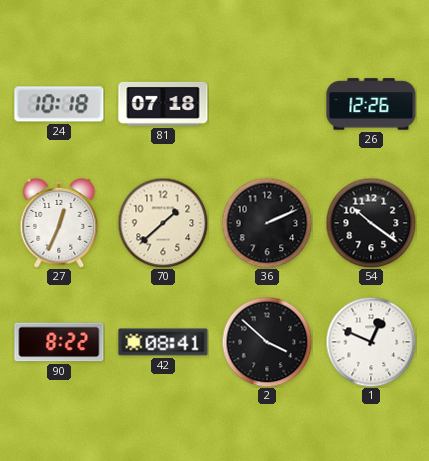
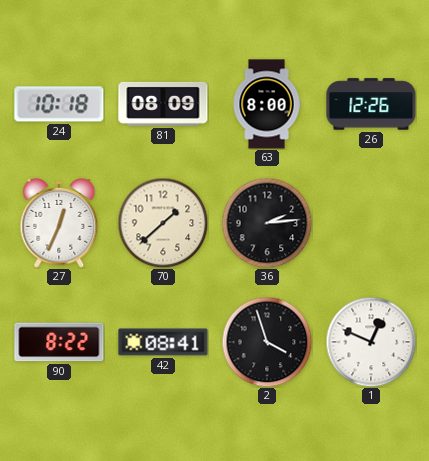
81: 07:18 -> 08:09
63: none -> 8:00
36: 2:11 -> 2:14
54: 10:21 -> none
2: 3:52 -> 3:57
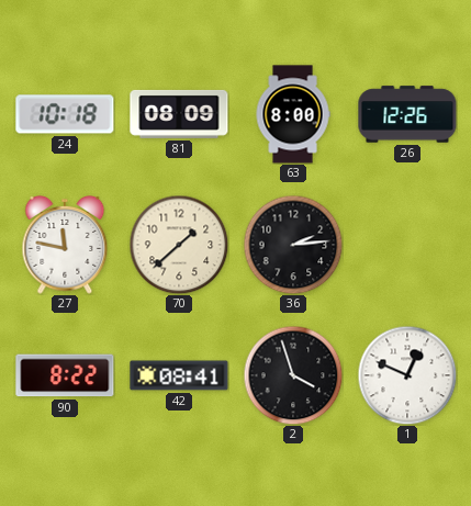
27: 12:34 -> 11:47
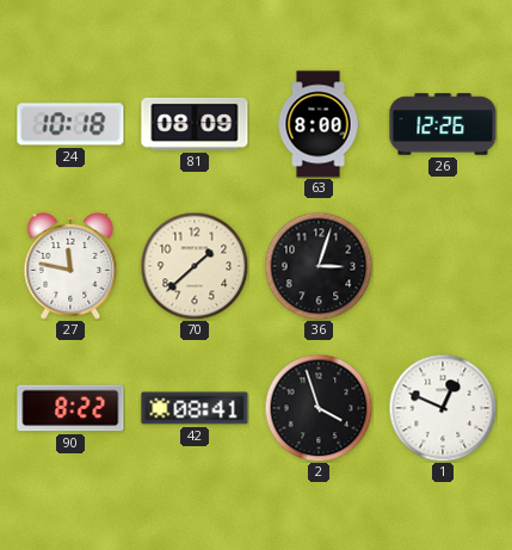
36: 2:14 -> 3:03
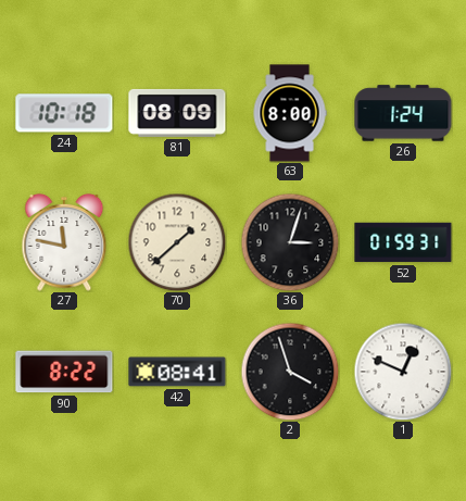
26: 12:26 -> 1:24
52: none -> 01:59
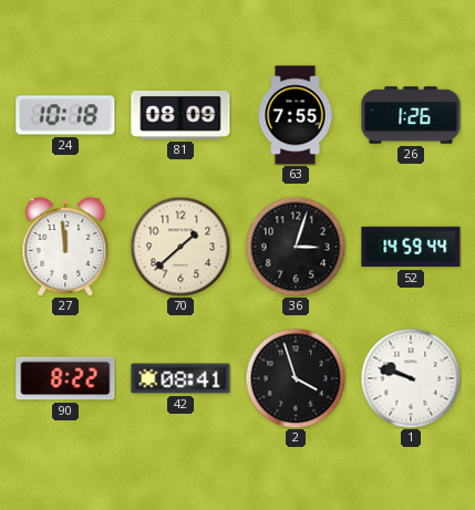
63: 8:00 -> 7:55
26: 1:24 -> 1:26
27: 11:47 -> 11:59
52: 01:59 -> 14:59
1: 12:49 -> 9:48
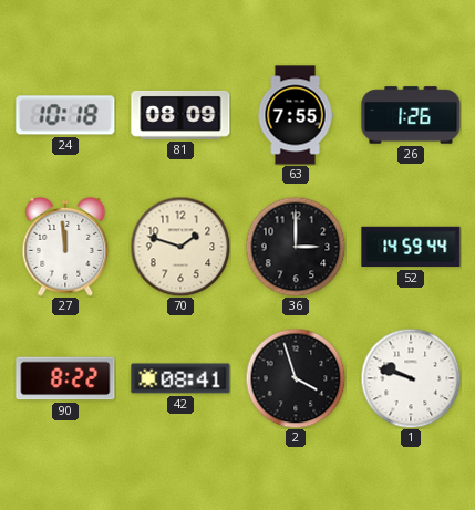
70: 1:38 -> 1:48
36: 3:03 -> 3:00
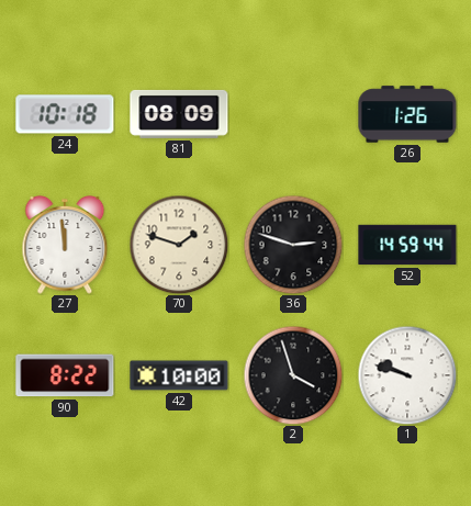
63: 7:55 -> none
36: 3:00 -> 2:48
42: 08:41 -> 10:00
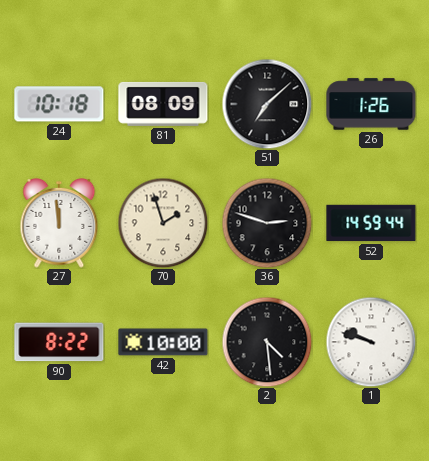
51: none -> 7:08
70: 1:48 -> 1:57
2: 3:57 -> 4:29
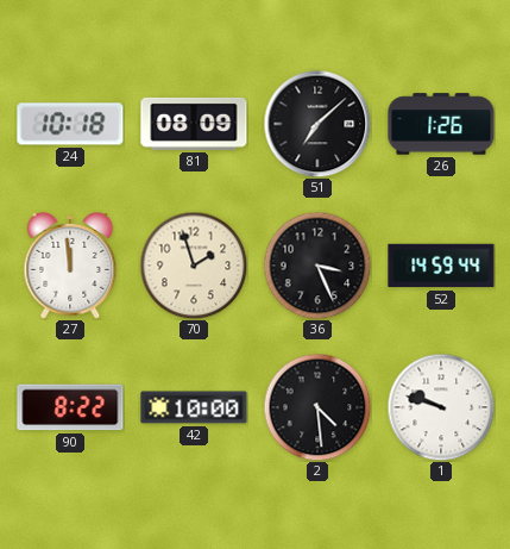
36: 2:48 -> 3:26
